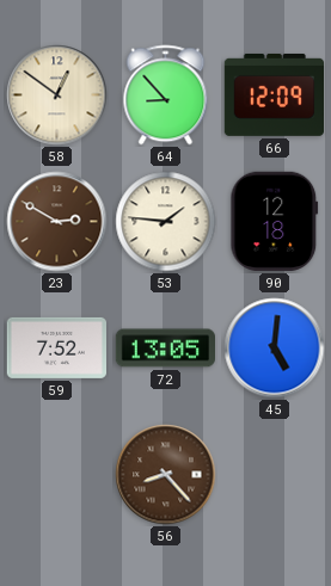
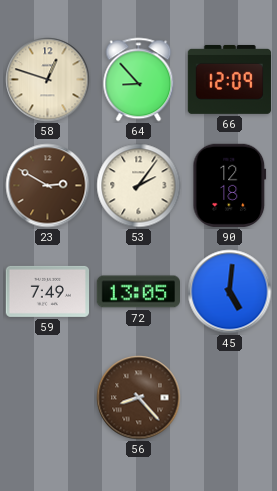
58: 12:51 -> 12:48
53: 1:46 -> 2:06
59: 7:52 -> 7:49
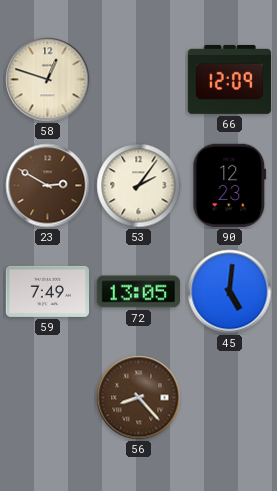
64: 8:53 -> none
90: 12:18 -> 12:23
